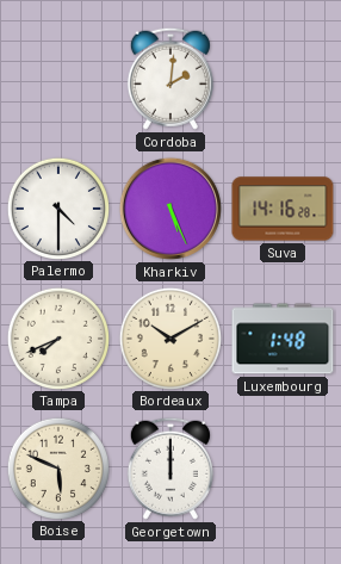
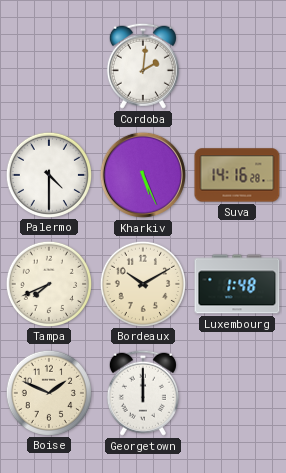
Boise: 5:49 -> 1:49
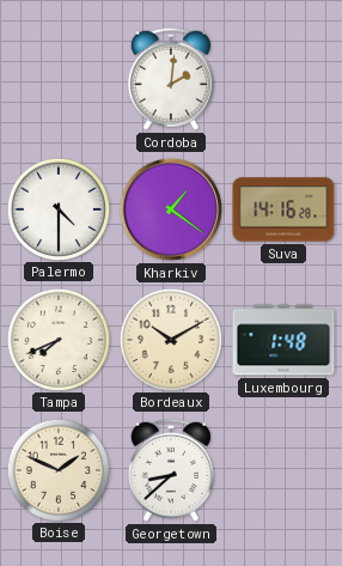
Kharkiv: 5:26 -> 1:21
Georgetown: 12:00 -> 8:38
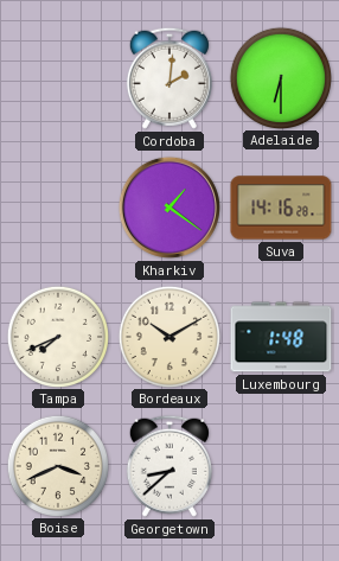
Adelaide: none -> 6:30
Palermo: 4:30 -> none
Boise: 1:49 -> 3:41
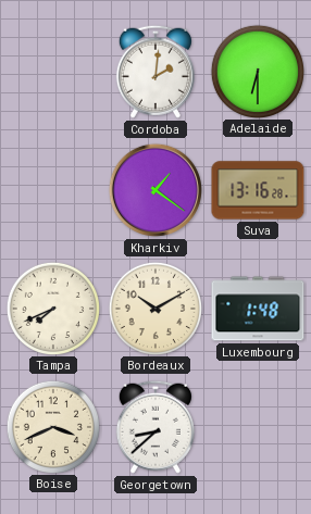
Suva: 14:16 -> 13:16
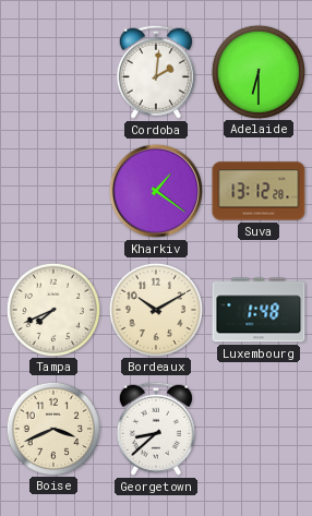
Suva: 13:16 -> 13:12
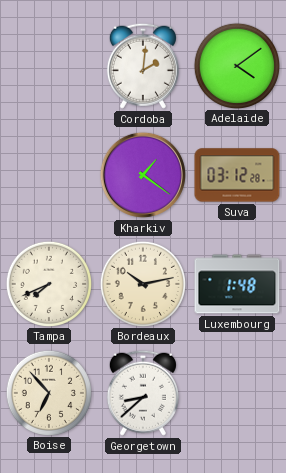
Adelaide: 6:30 -> 4:09
Suva: 13:12 -> 03:12
Bordeaux: 10:10 -> 10:13
Boise: 3:41 -> 6:53
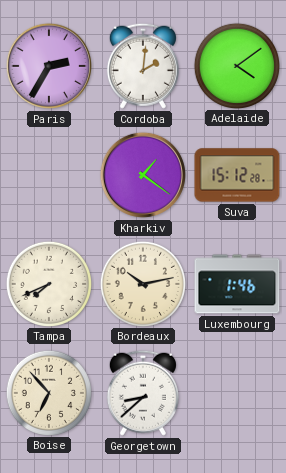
Paris: none -> 2:35
Suva: 03:12 -> 15:12
Luxembourg: 1:48 -> 1:46
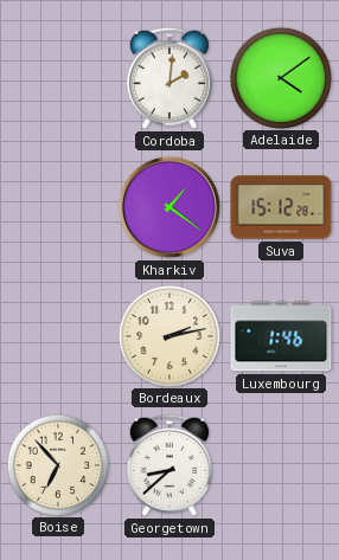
Paris: 2:35 -> none
Tampa: 7:41 -> none
Bordeaux: 10:13 -> 2:13
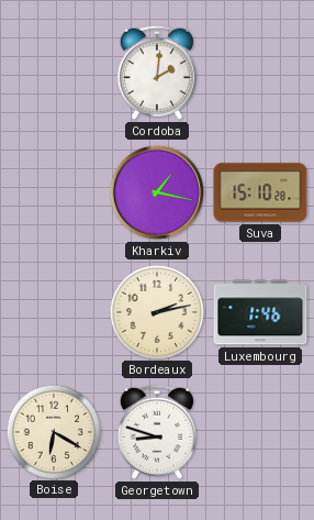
Adelaide: 4:09 -> none
Kharkiv: 1:21 -> 1:17
Suva: 15:12 -> 15:10
Boise: 6:53 -> 6:20
Georgetown: 8:38 -> 8:48
